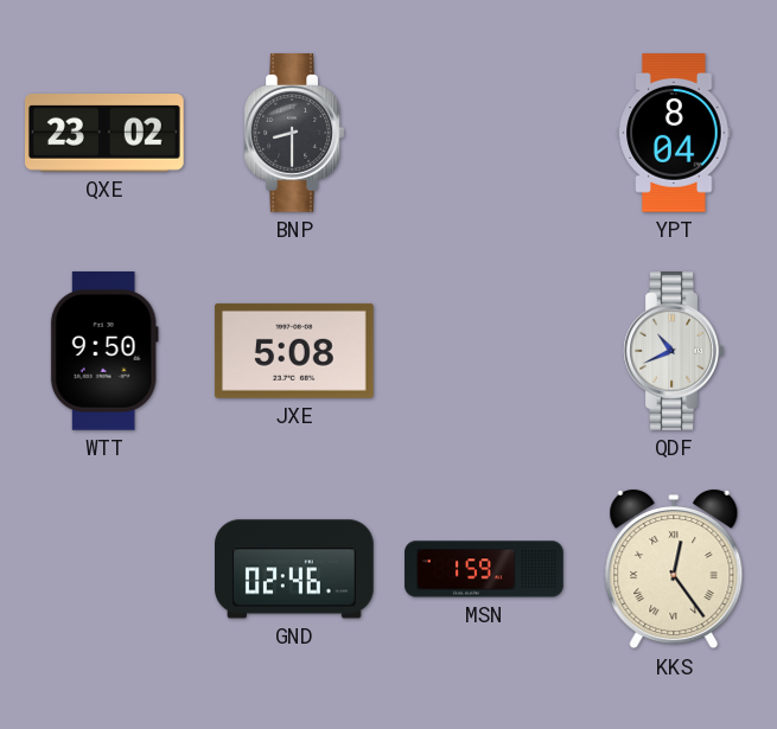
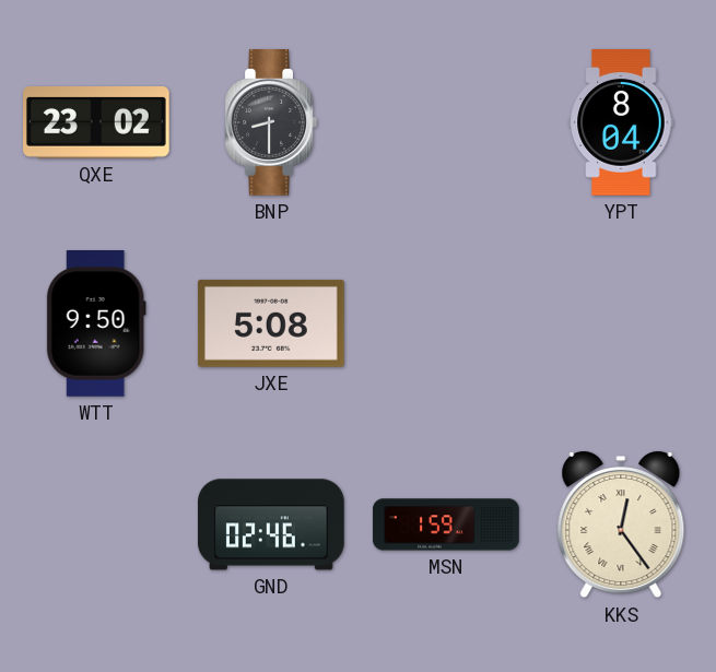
QDF: 10:41 -> none
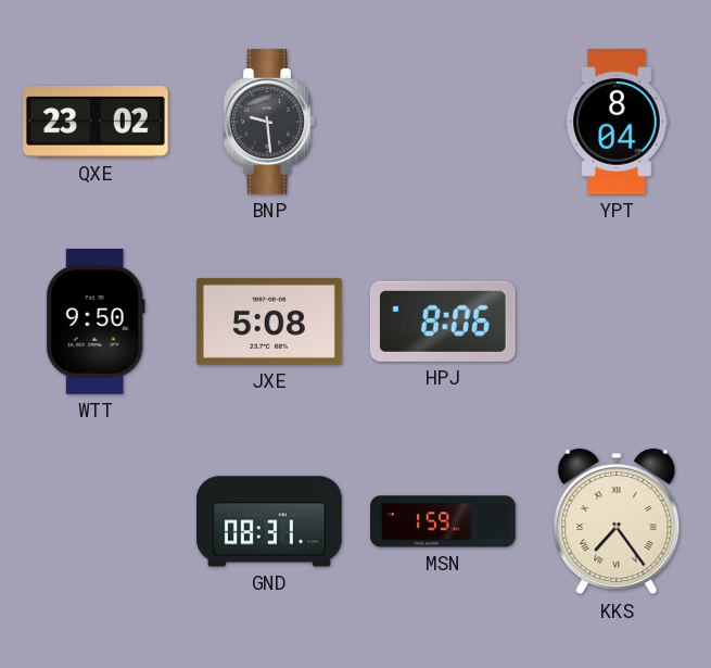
BNP: 8:30 -> 9:29
HPJ: none -> 8:06
GND: 02:46 -> 08:31
KKS: 12:24 -> 7:24
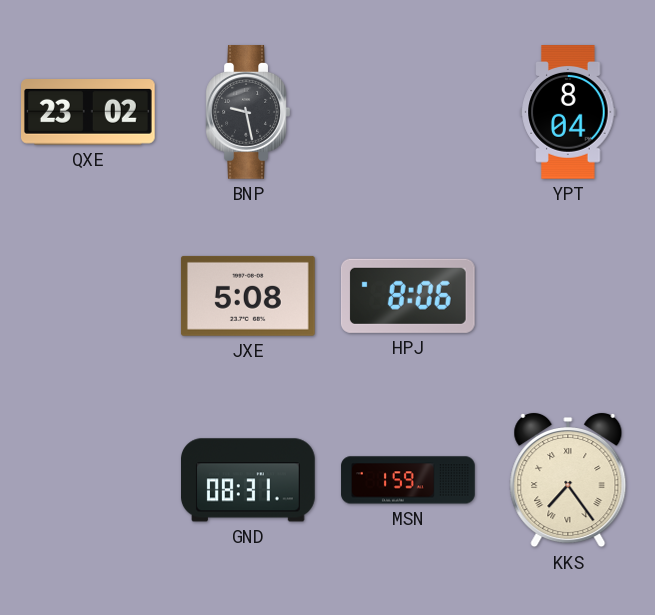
BNP: 9:29 -> 9:28
WTT: 9:50 -> none
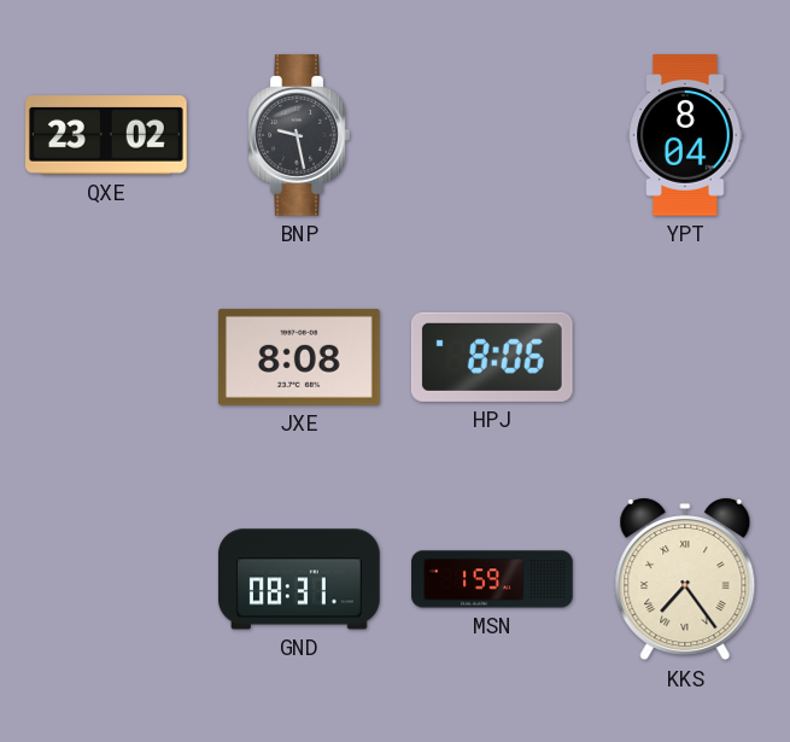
JXE: 5:08 -> 8:08
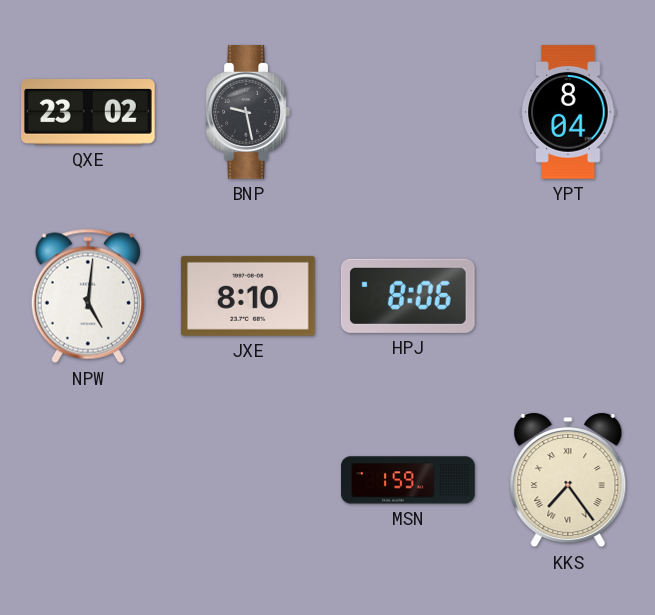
NPW: none -> 5:01
JXE: 8:08 -> 8:10
GND: 08:31 -> none
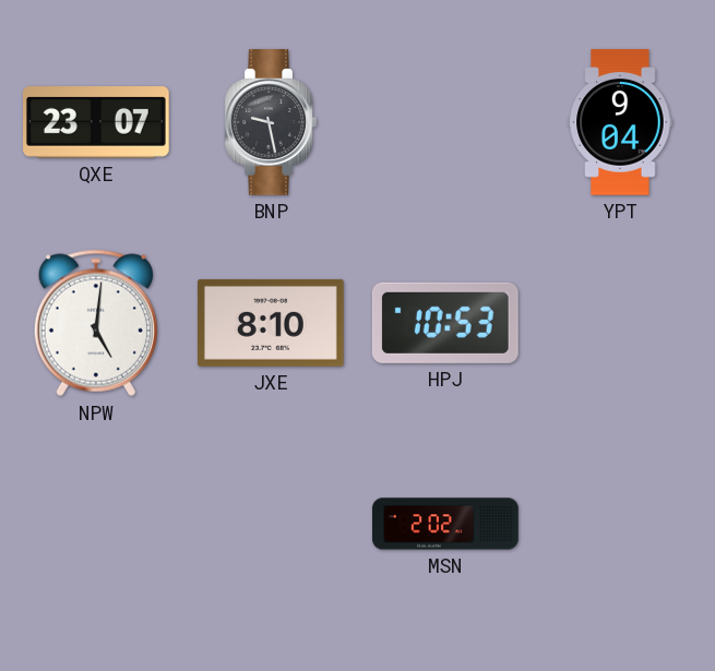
QXE: 23:02 -> 23:07
YPT: 8:04 -> 9:04
HPJ: 8:06 -> 10:53
MSN: 1:59 -> 2:02
KKS: 7:24 -> none
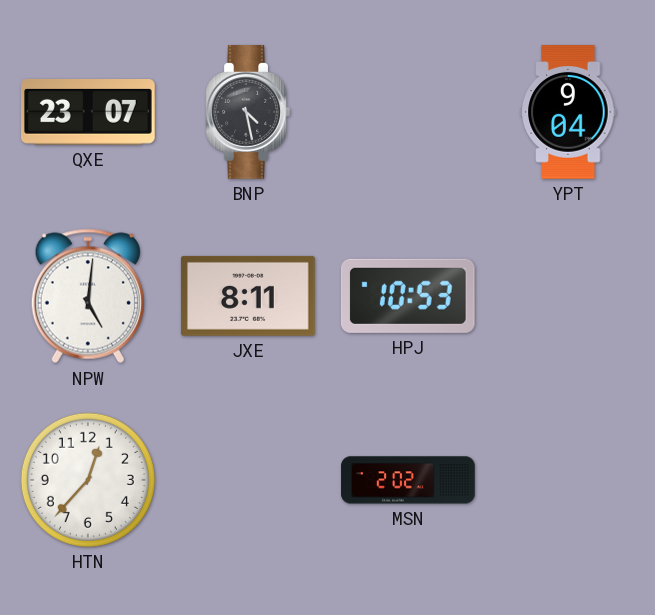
BNP: 9:28 -> 4:28
JXE: 8:10 -> 8:11
HTN: none -> 12:37
